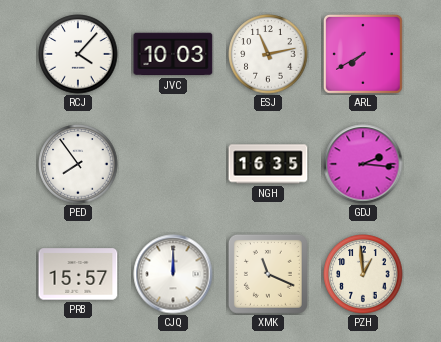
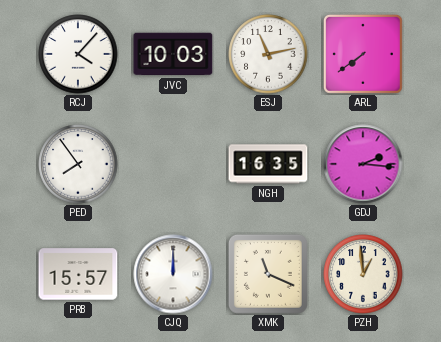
ARL: 7:40 -> 7:39
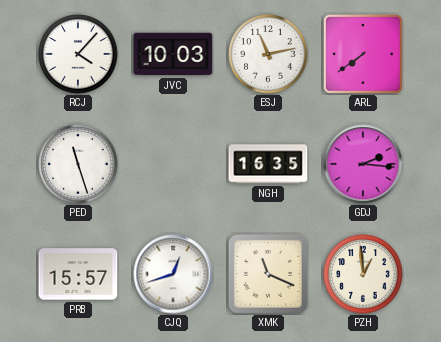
PED: 7:54 -> 11:27
CJQ: 12:00 -> 12:42
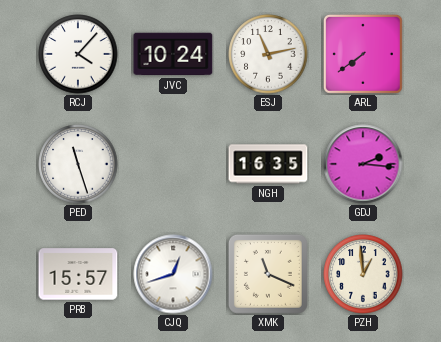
JVC: 10:03 -> 10:24
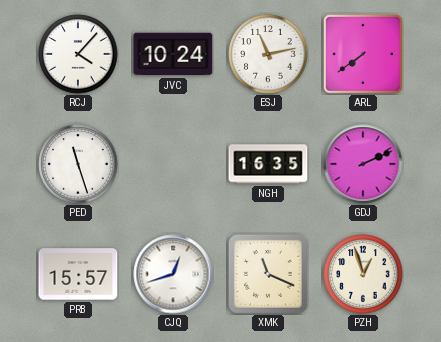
GDJ: 2:16 -> 2:11
PZH: 12:59 -> 12:57
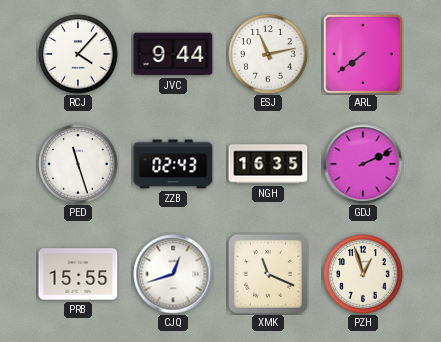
JVC: 10:24 -> 9:44
ZZB: none -> 02:43
PRB: 15:57 -> 15:55
